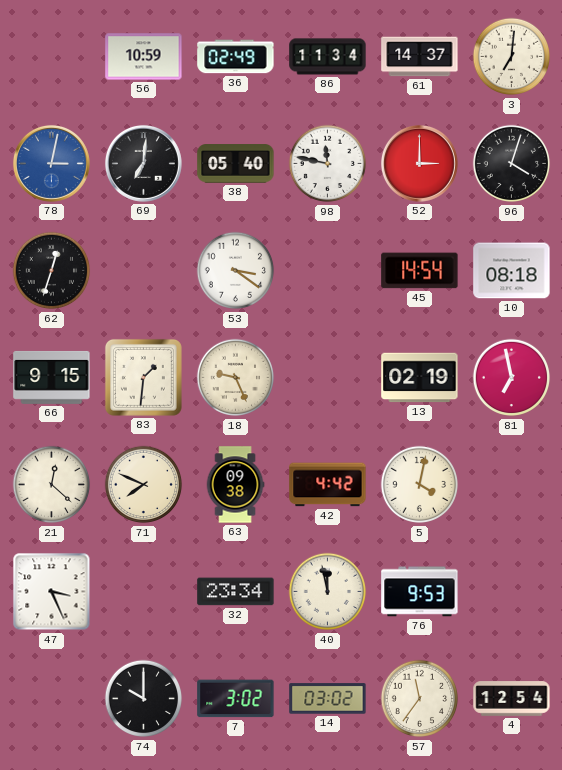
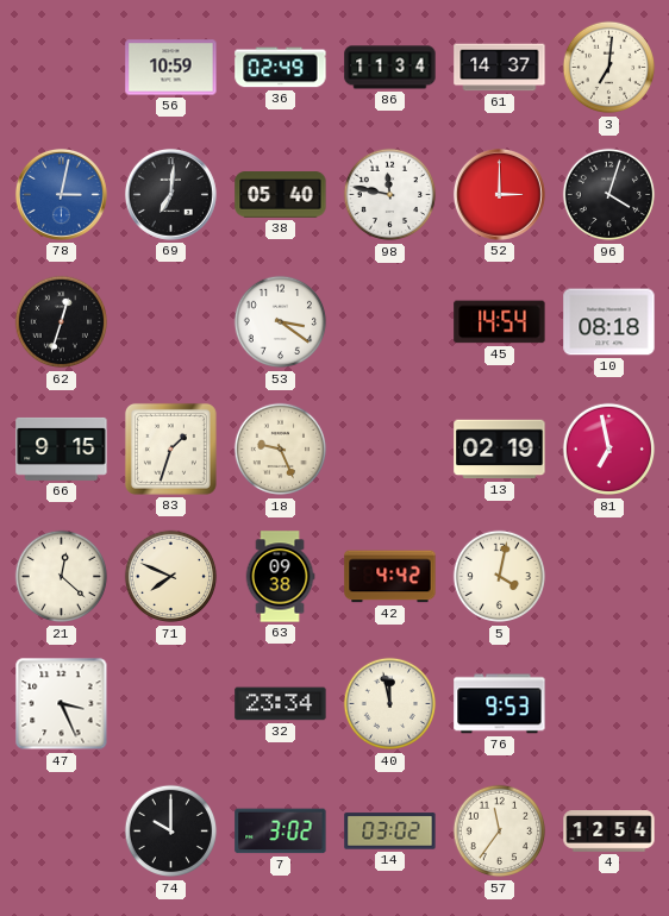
83: 1:31 -> 1:33
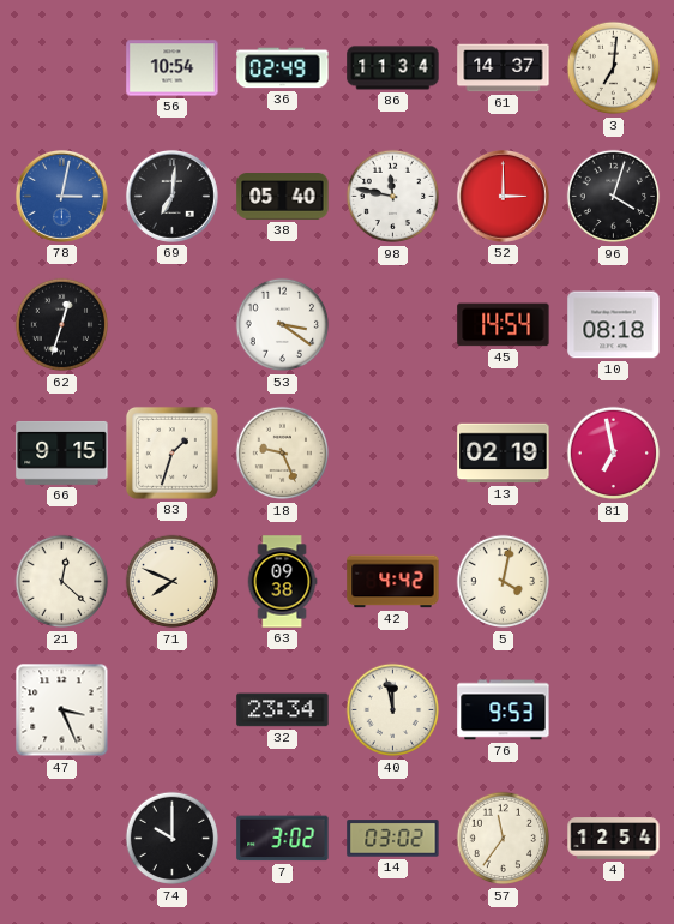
56: 10:59 -> 10:54
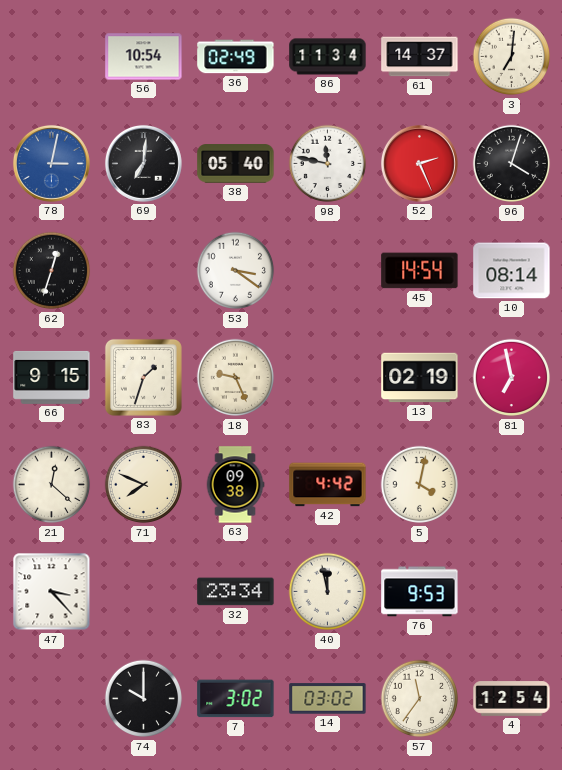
52: 3:00 -> 2:26
10: 08:18 -> 08:14
47: 3:26 -> 3:23
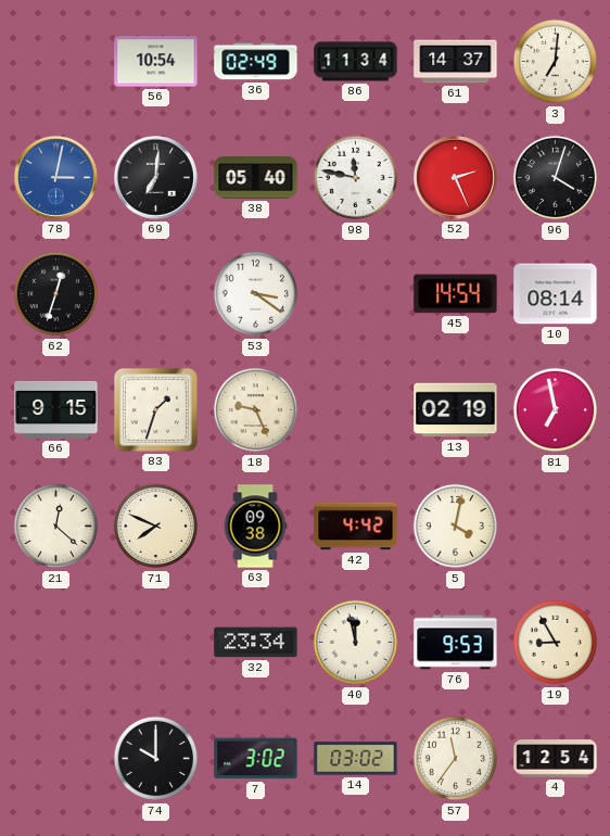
47: 3:23 -> none
19: none -> 8:55
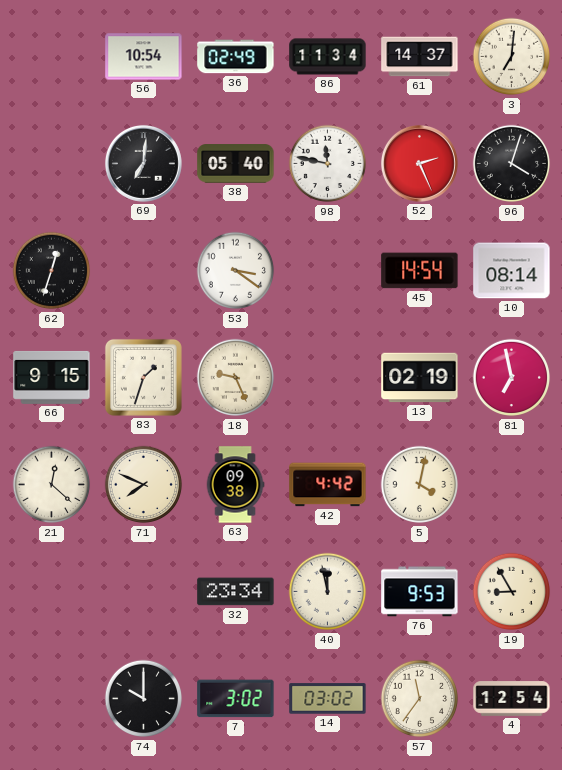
78: 3:02 -> none
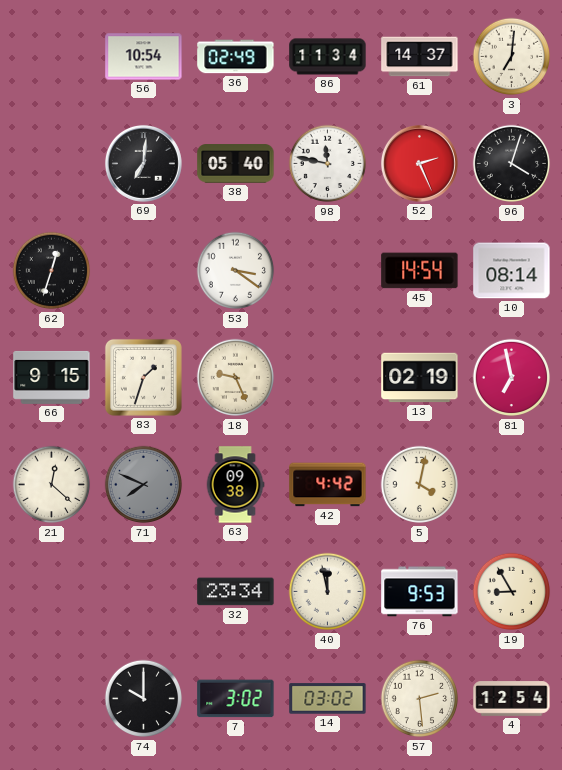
71 dial: cream -> grey
57: 11:36 -> 2:29
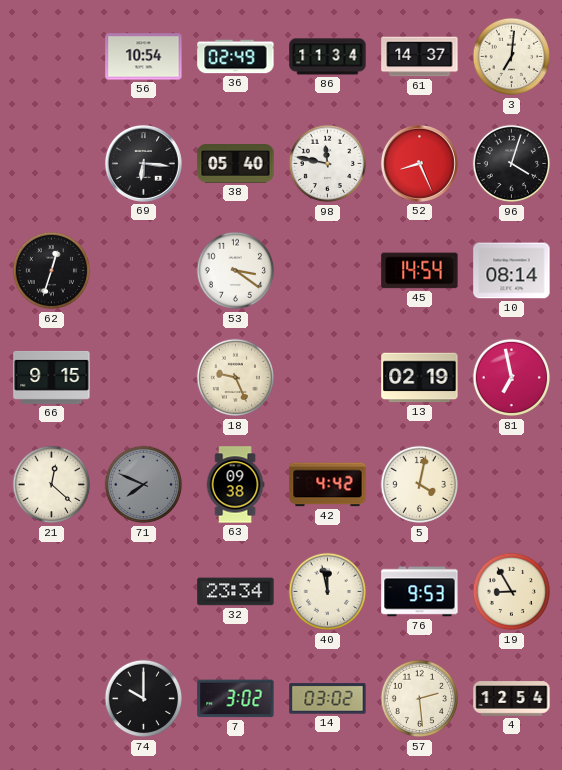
69: 7:01 -> 6:16
52: 2:26 -> 8:26
83: 1:33 -> none
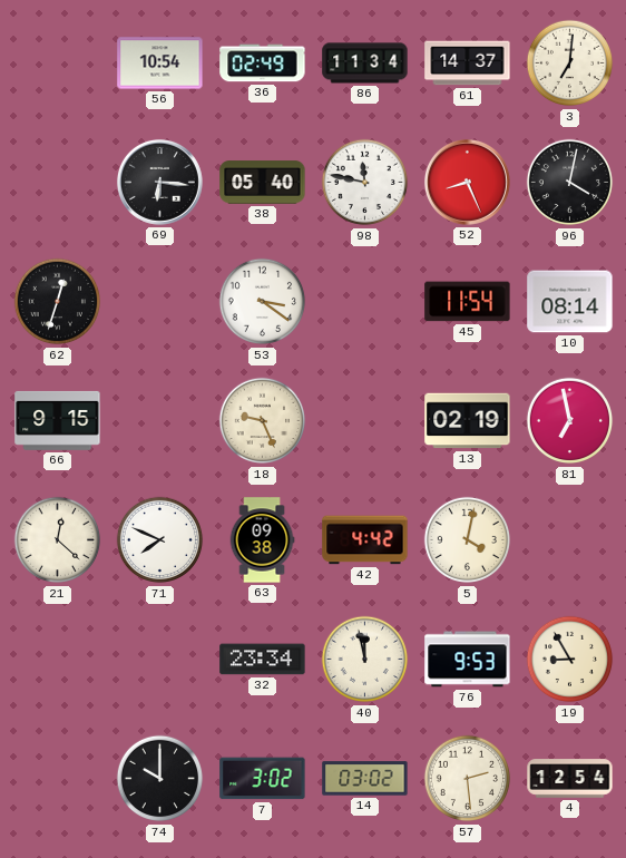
96: 4:03 -> 4:02
45: 14:54 -> 11:54
71 dial: grey -> white
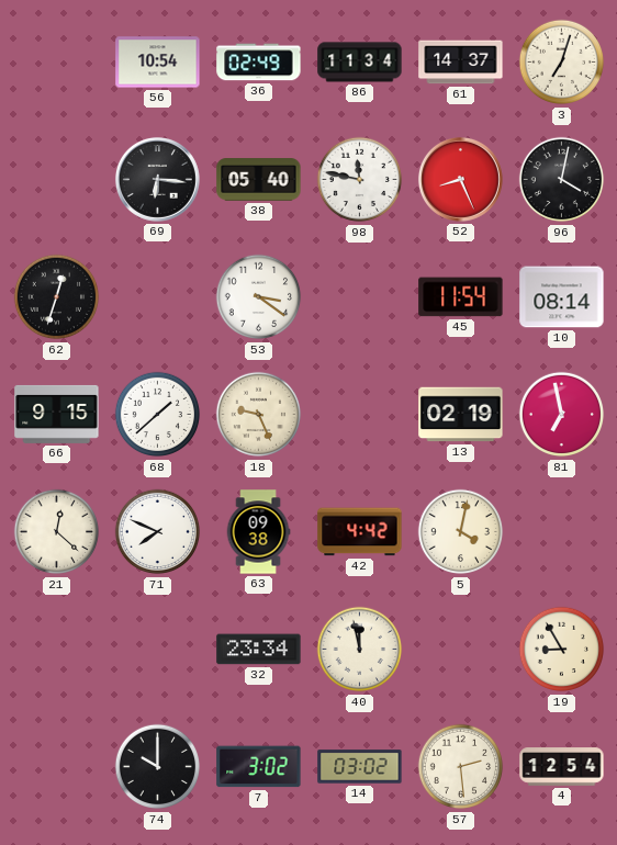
3: 7:01 -> 7:03
68: none -> 1:38
76: 9:53 -> none
